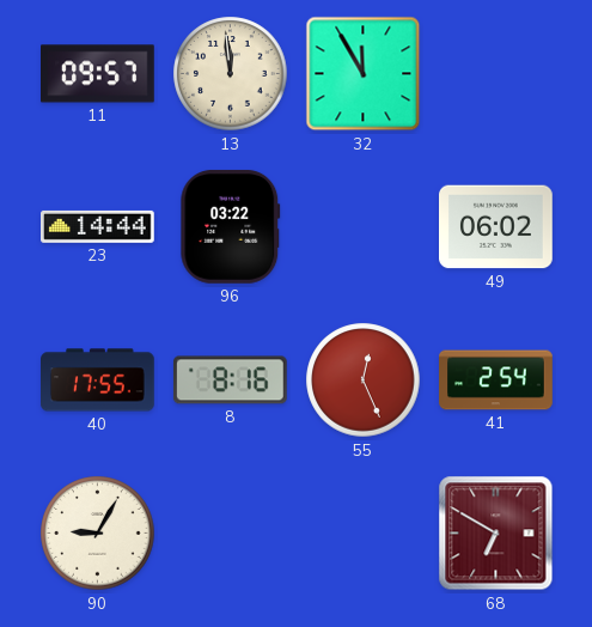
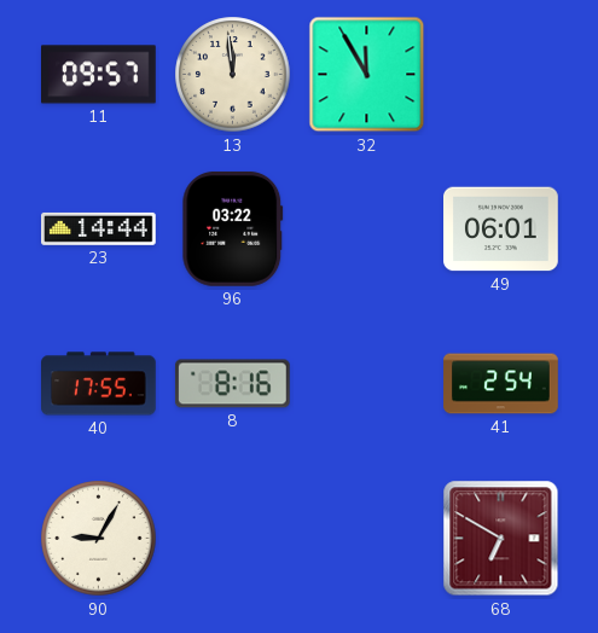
49: 06:02 -> 06:01
55: 12:26 -> none
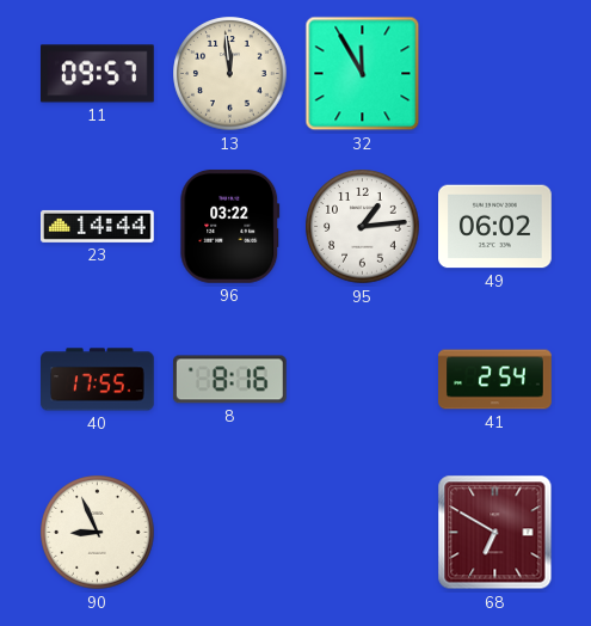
95: none -> 1:14
49: 06:01 -> 06:02
90: 9:05 -> 8:56
